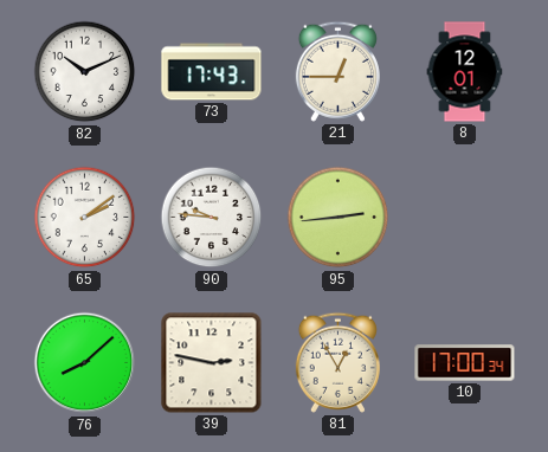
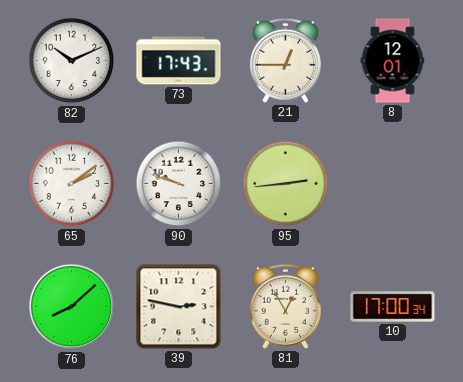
90: 9:46 -> 9:48
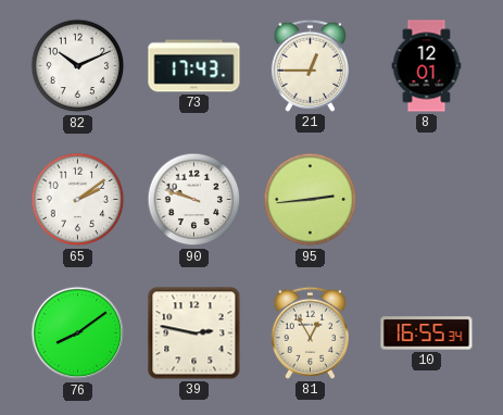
76: 8:08 -> 8:09
10: 17:00 -> 16:55
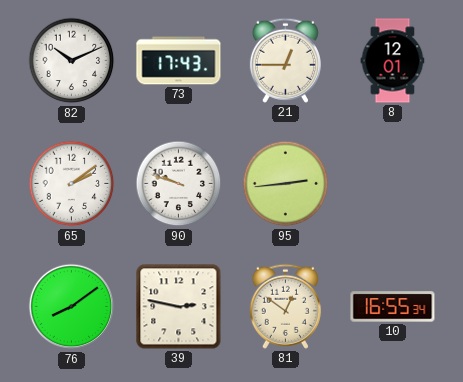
81: 12:55 -> 12:51
